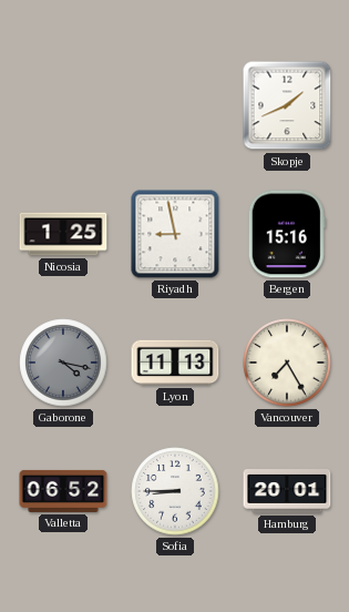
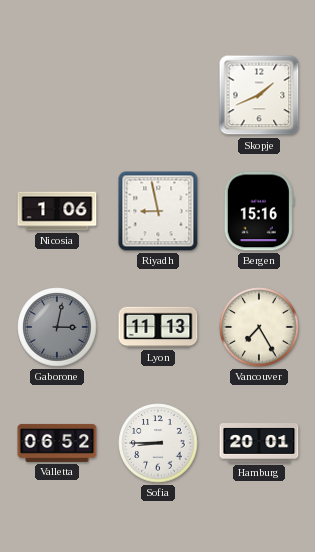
Nicosia: 1:25 -> 1:06
Gaborone: 4:17 -> 3:02
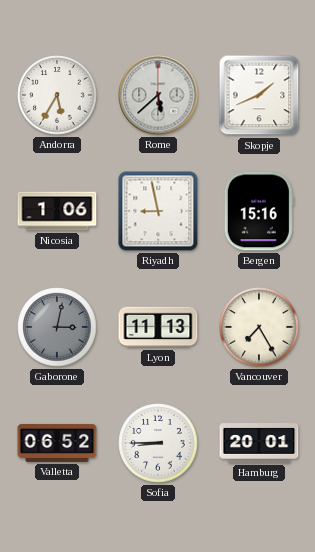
Andorra: none -> 5:35
Rome: none -> 5:38
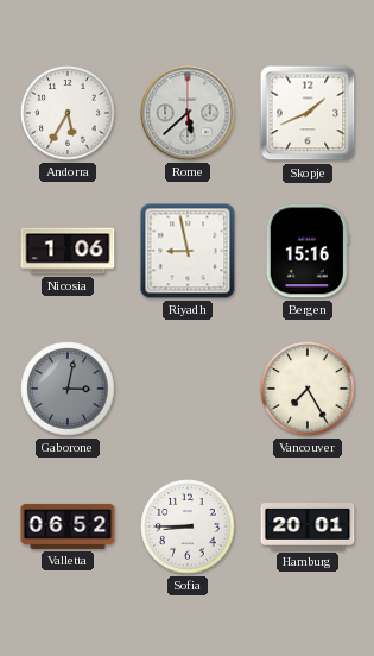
Lyon: 11:13 -> none
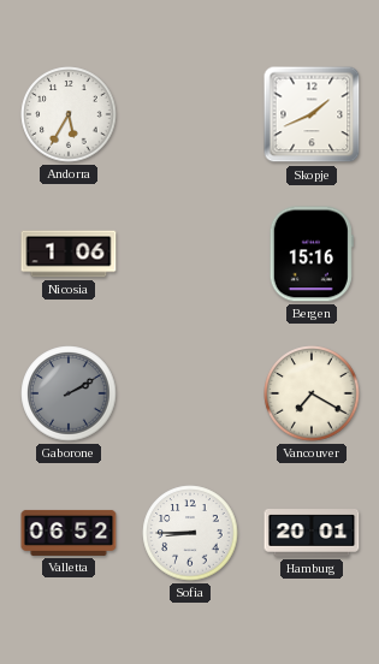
Rome: 5:38 -> none
Riyadh: 8:58 -> none
Gaborone: 3:02 -> 2:10
Vancouver: 7:25 -> 7:20
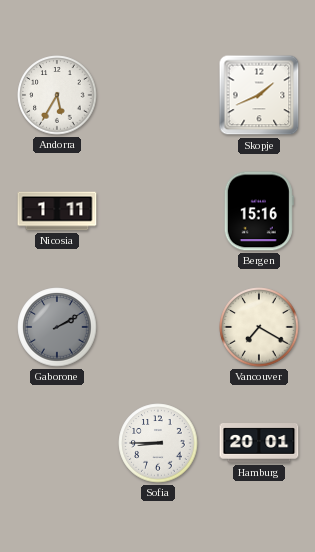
Nicosia: 1:06 -> 1:11
Valletta: 06:52 -> none
